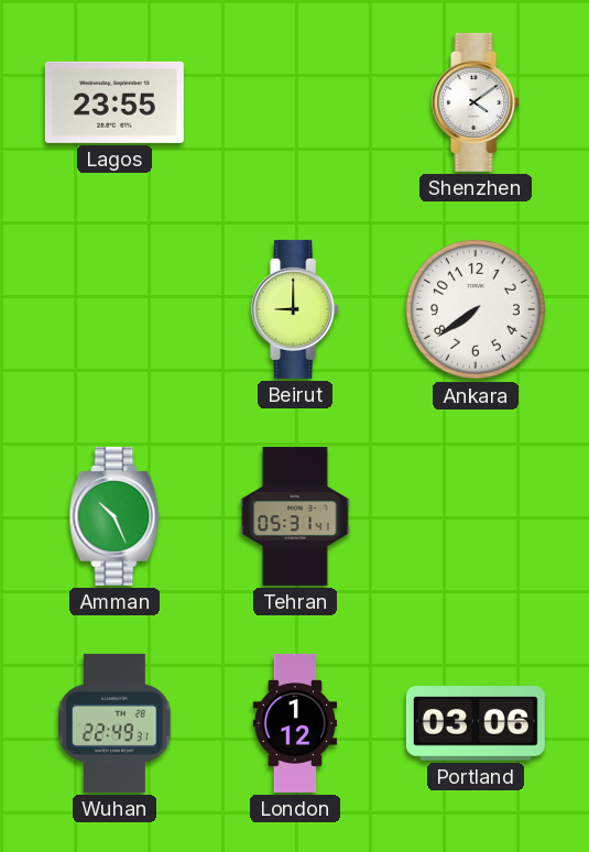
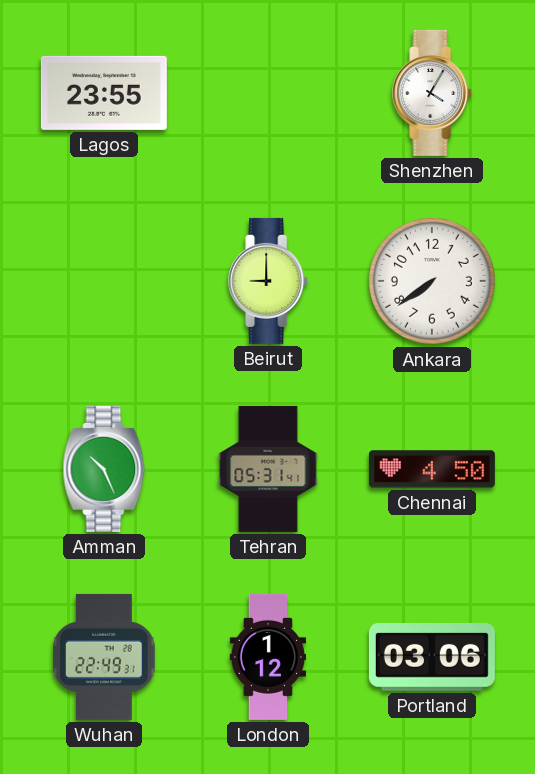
Shenzhen: 4:09 -> 4:05
Chennai: none -> 4:50
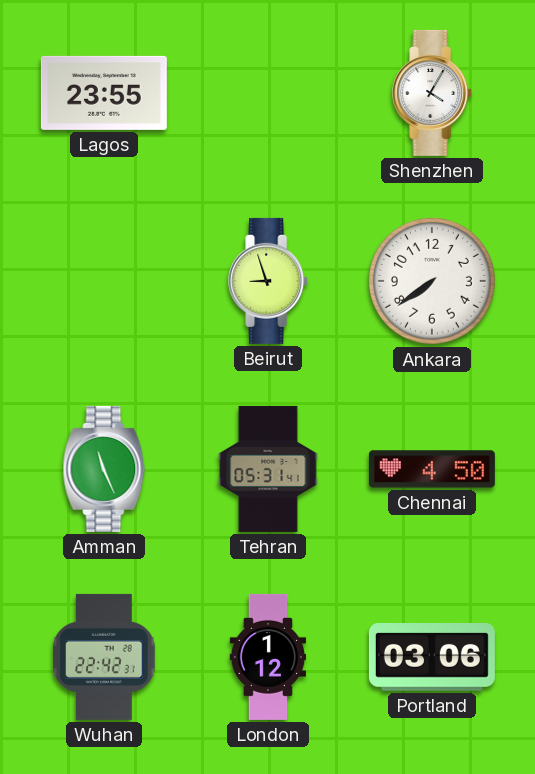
Beirut: 9:00 -> 8:57
Amman: 10:26 -> 11:26
Wuhan: 22:49 -> 22:42
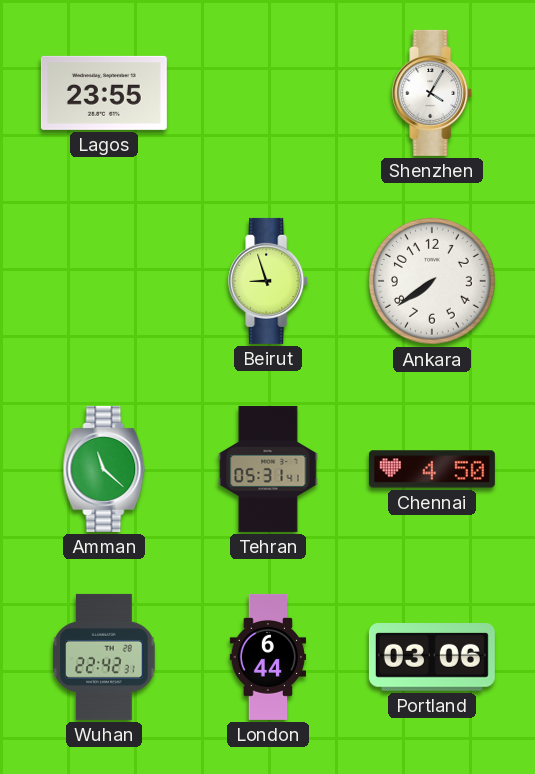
Amman: 11:26 -> 11:22
London: 1:12 -> 6:44
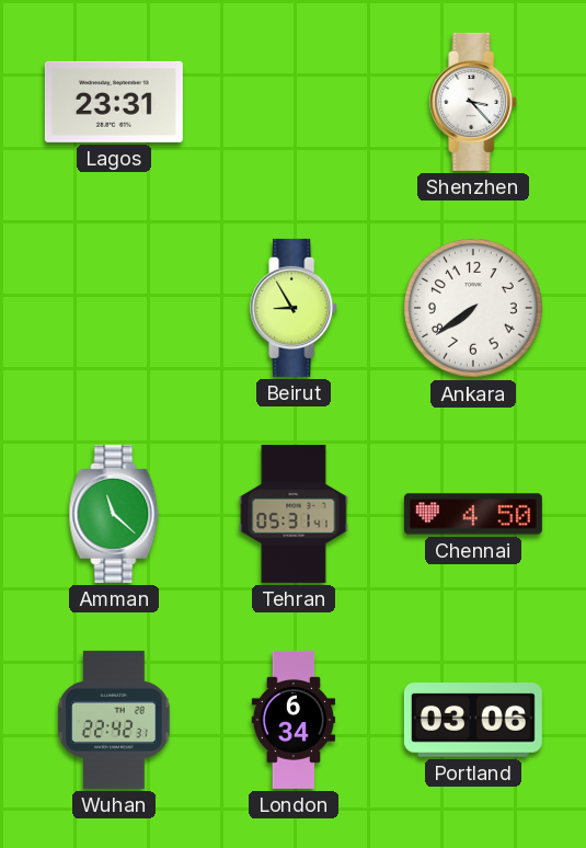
Lagos: 23:55 -> 23:31
Shenzhen: 4:05 -> 3:23
Beirut: 8:57 -> 8:55
London: 6:44 -> 6:34
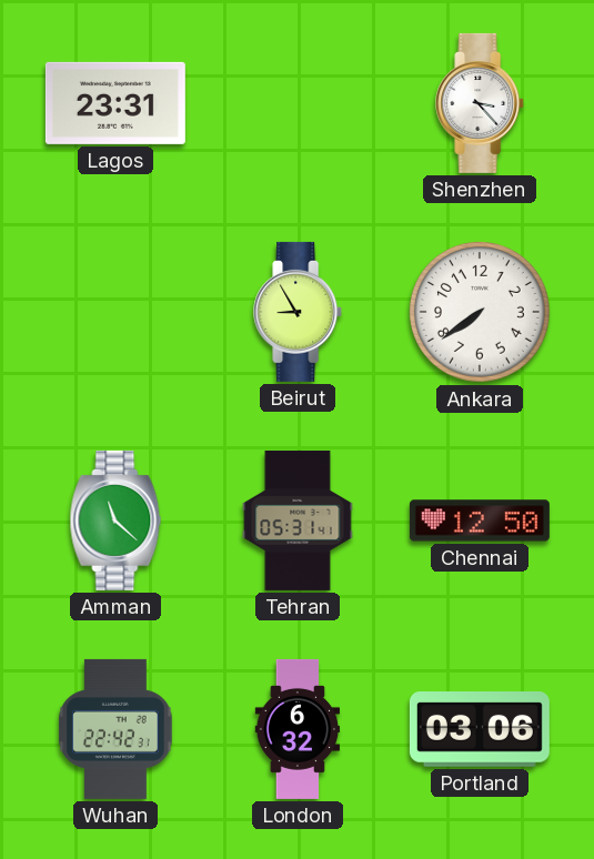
Chennai: 4:50 -> 12:50
London: 6:34 -> 6:32
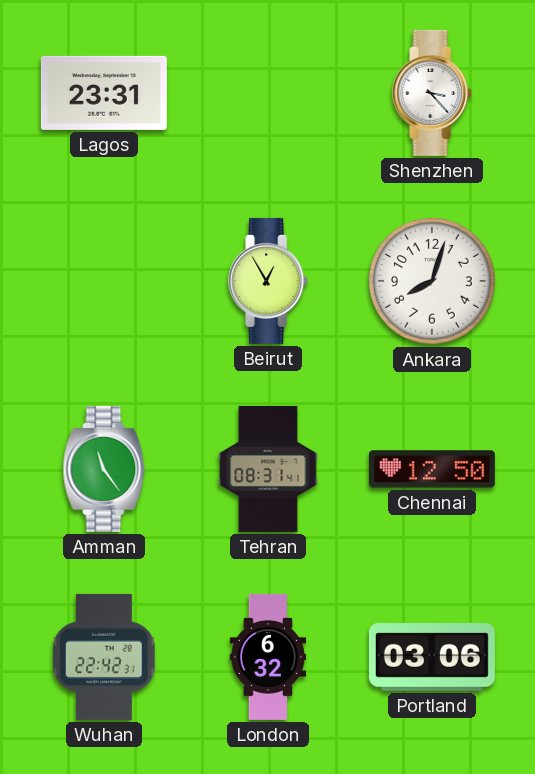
Beirut: 8:55 -> 12:55
Ankara: 7:39 -> 8:03
Amman: 11:22 -> 11:24
Tehran: 05:31 -> 08:31
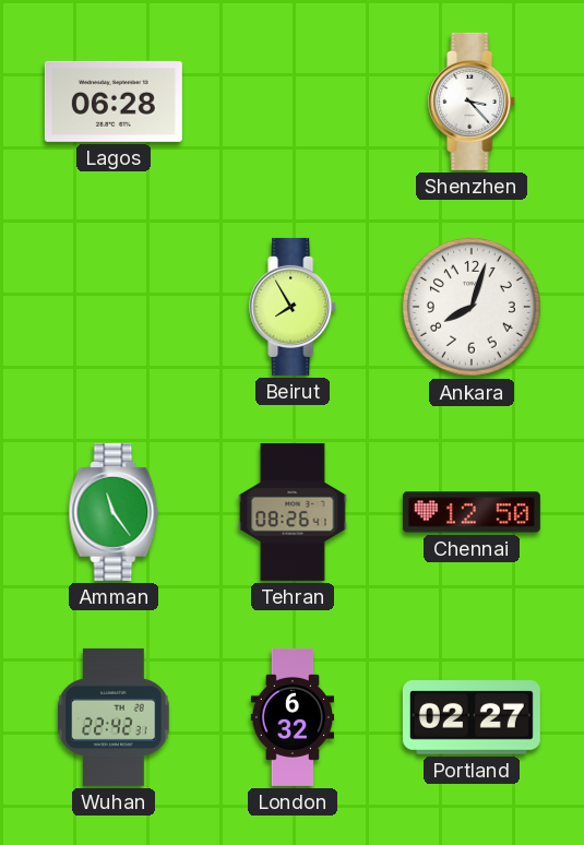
Lagos: 23:31 -> 06:28
Beirut: 12:55 -> 7:55
Tehran: 08:31 -> 08:26
Portland: 03:06 -> 02:27
